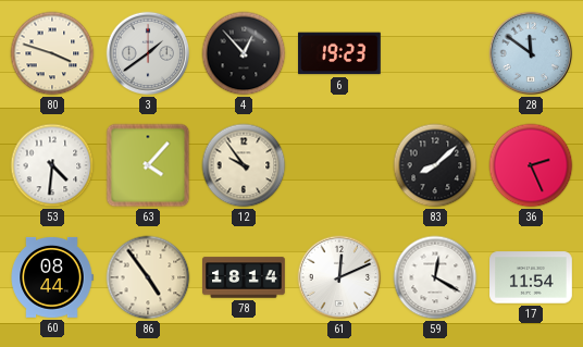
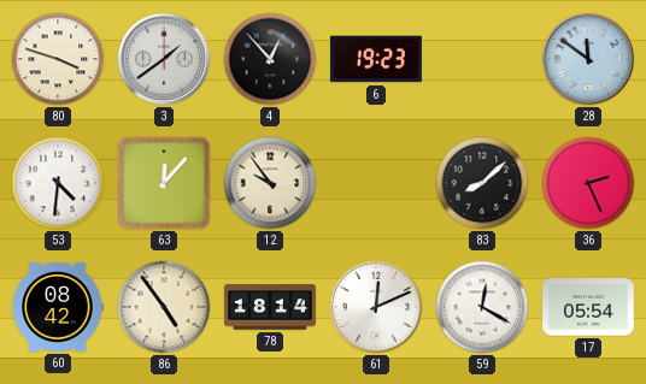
63: 4:07 -> 12:07
60: 08:44 -> 08:42
17: 11:54 -> 05:54
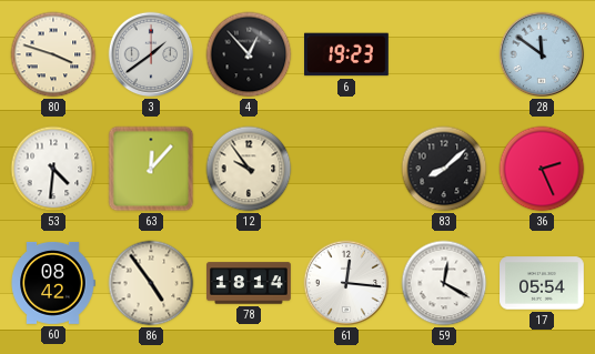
61: 12:11 -> 12:16
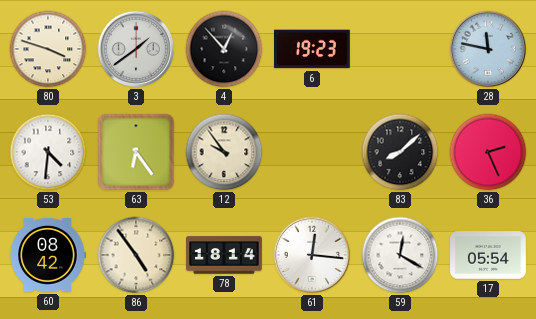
28: 11:51 -> 11:47
63: 12:07 -> 6:24
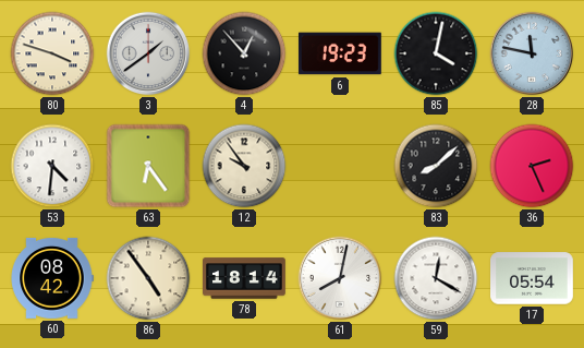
85: none -> 4:02
61: 12:16 -> 8:02
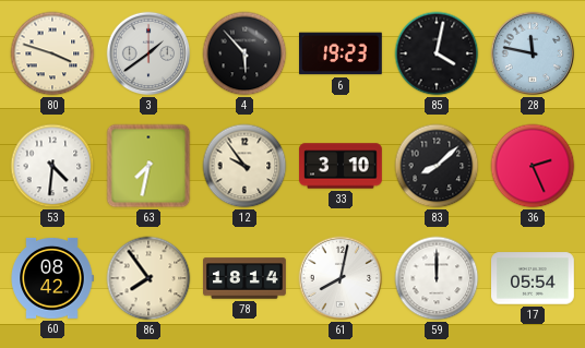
4: 12:53 -> 5:53
63: 6:24 -> 7:32
33: none -> 3:10
86: 4:54 -> 7:54
59: 12:20 -> 12:00
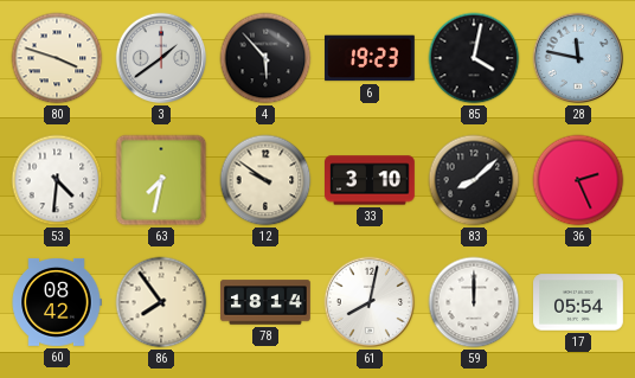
12: 9:54 -> 9:51
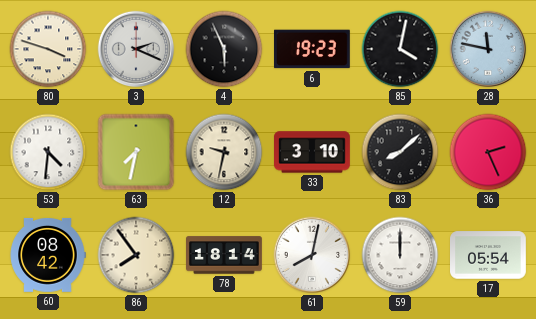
3: 1:39 -> 2:19
4: 5:53 -> 5:56
12: 9:51 -> 9:32
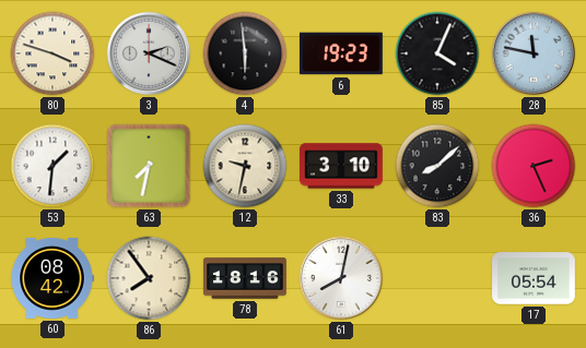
4: 5:56 -> 5:59
85: 4:02 -> 4:04
53: 4:31 -> 1:31
78: 18:14 -> 18:16
59: 12:00 -> none
